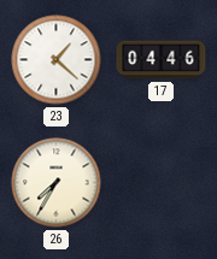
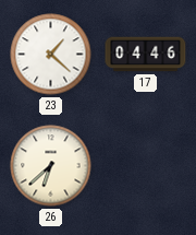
26: 7:35 -> 6:38
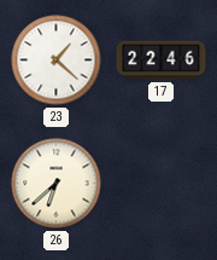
17: 04:46 -> 22:46
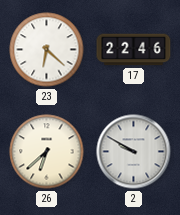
23: 1:22 -> 6:22
2: none -> 9:50
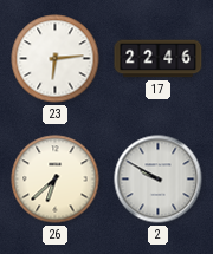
23: 6:22 -> 6:14
